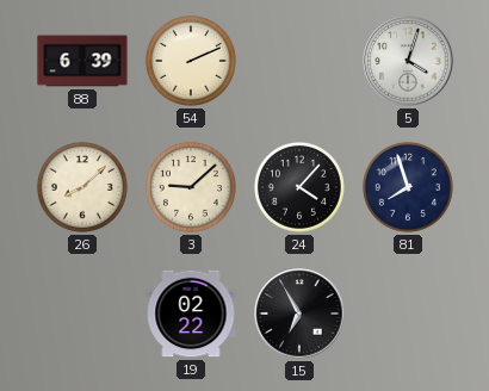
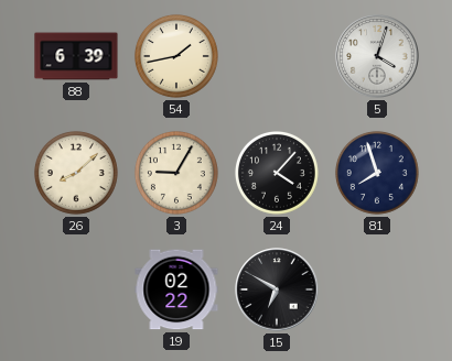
54: 2:11 -> 1:43
3: 9:08 -> 9:05
15: 6:55 -> 6:50
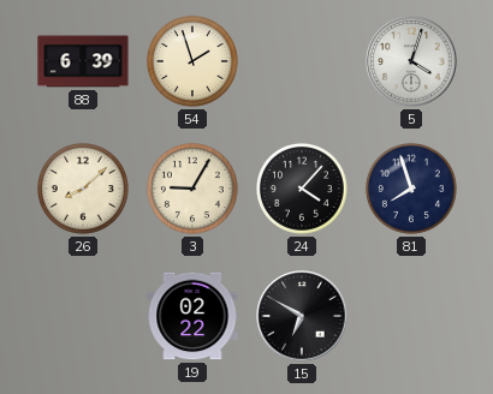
54: 1:43 -> 1:57
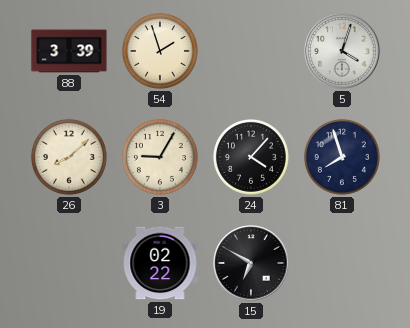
88: 6:39 -> 3:39
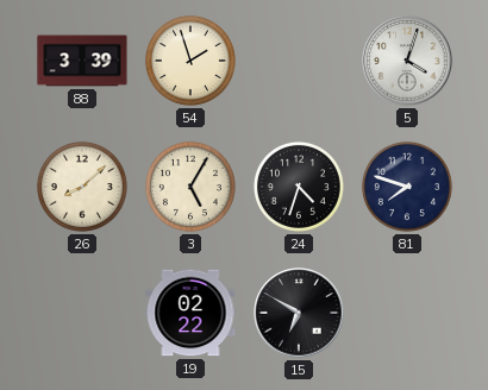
3: 9:05 -> 5:05
24: 4:07 -> 4:33
81: 7:57 -> 7:48
